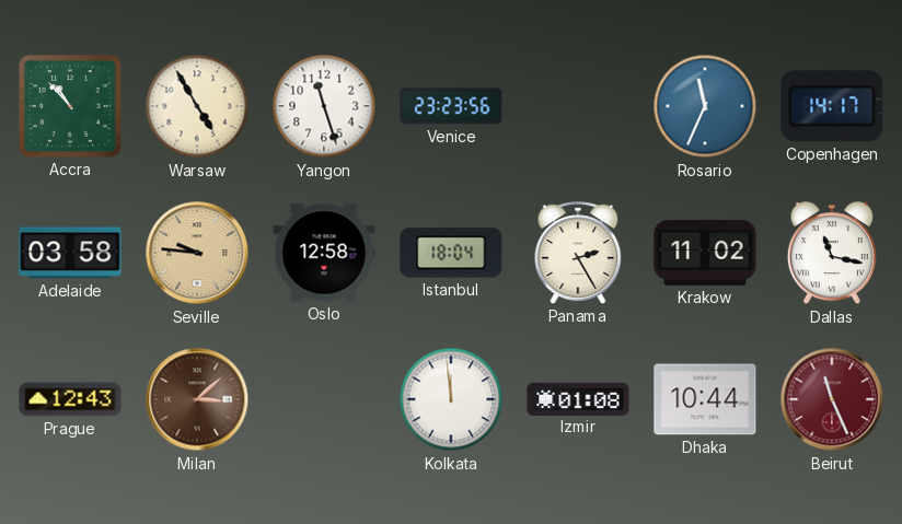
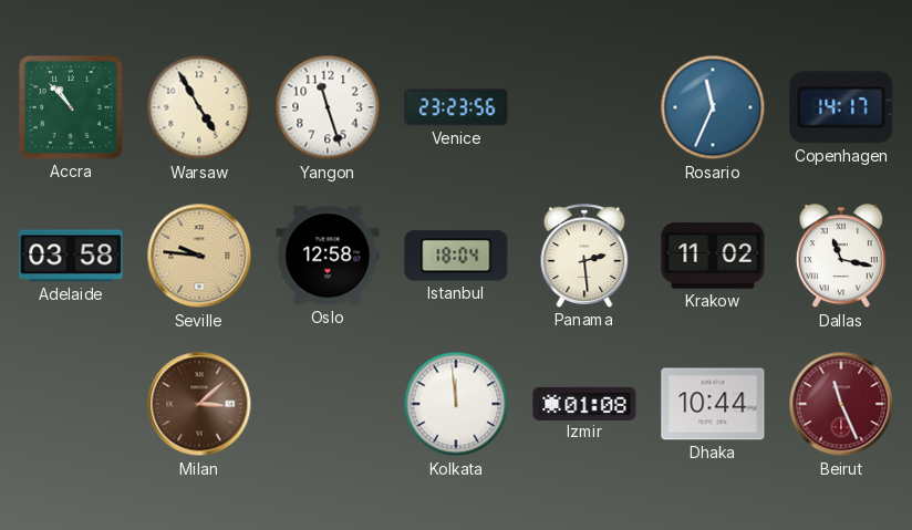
Panama: 2:25 -> 2:29
Prague: 12:43 -> none
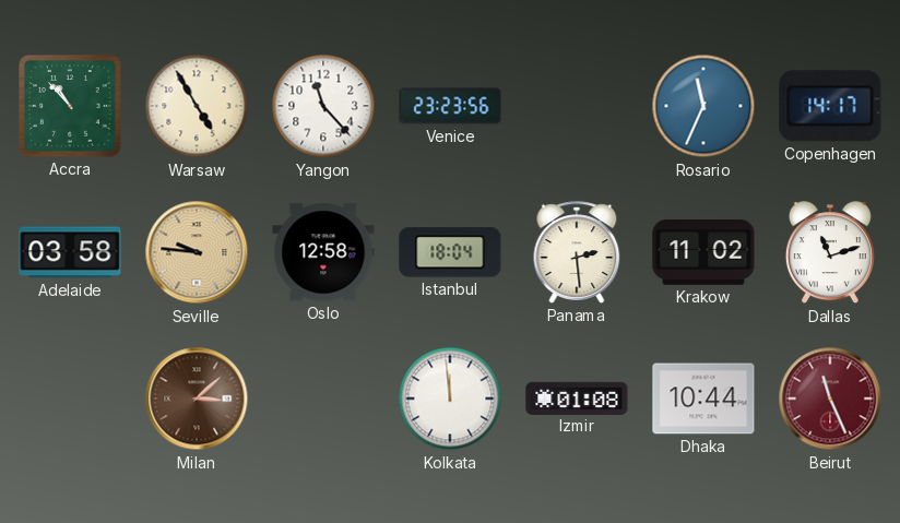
Yangon: 11:27 -> 11:23
Dallas: 11:17 -> 11:12
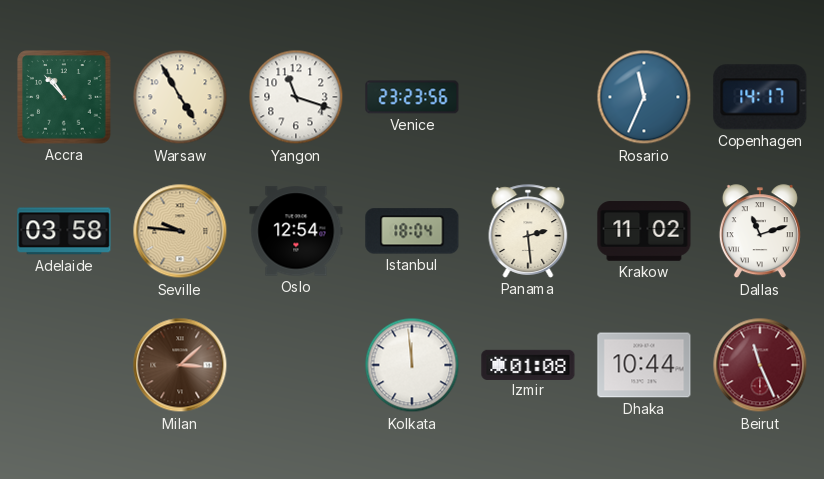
Yangon: 11:23 -> 11:18
Oslo: 12:58 -> 12:54
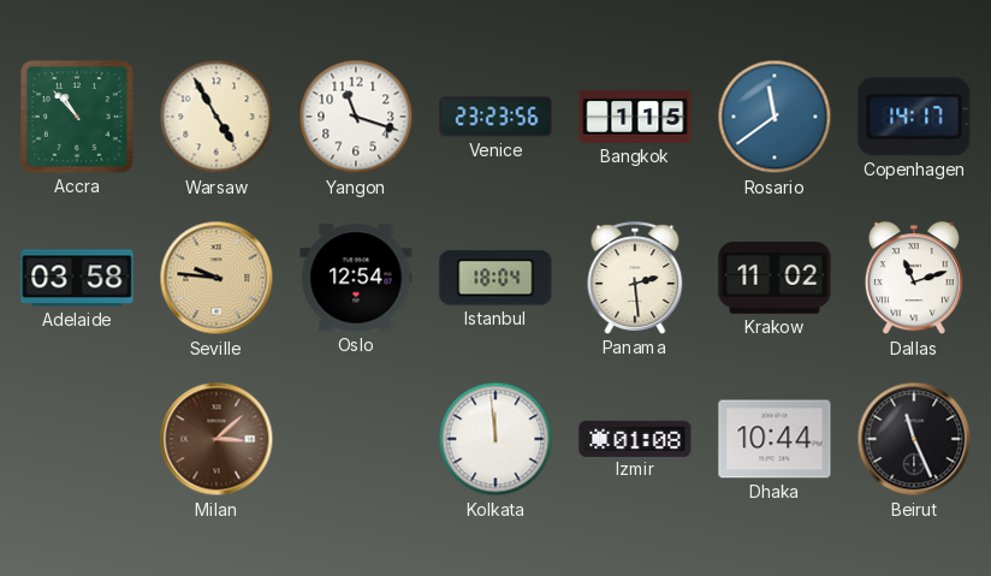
Bangkok: none -> 1:15
Rosario: 11:34 -> 11:39
Beirut dial: burgundy -> black
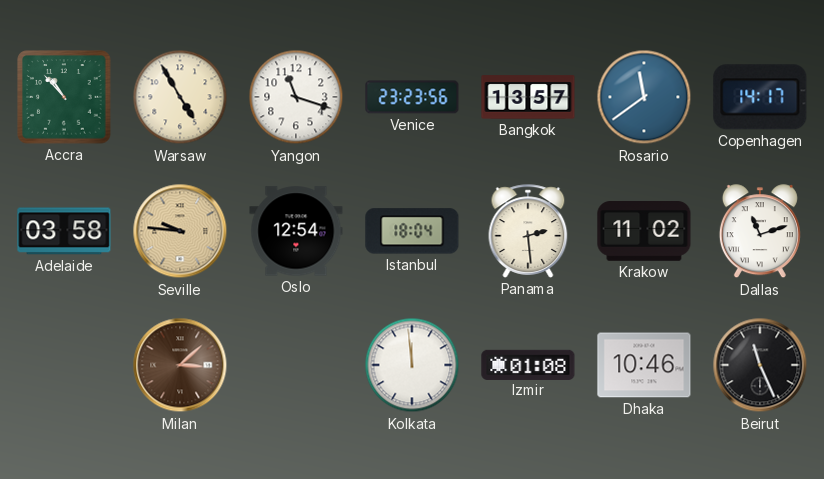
Bangkok: 1:15 -> 13:57
Dhaka: 10:44 -> 10:46
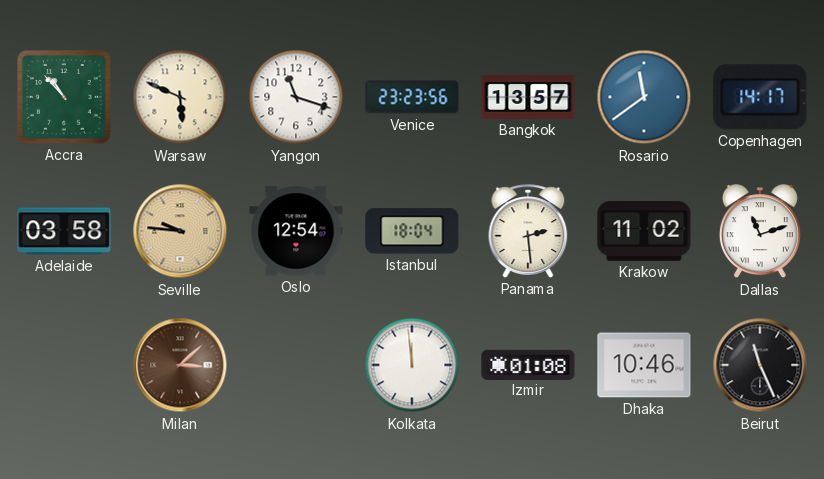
Warsaw: 4:55 -> 5:49
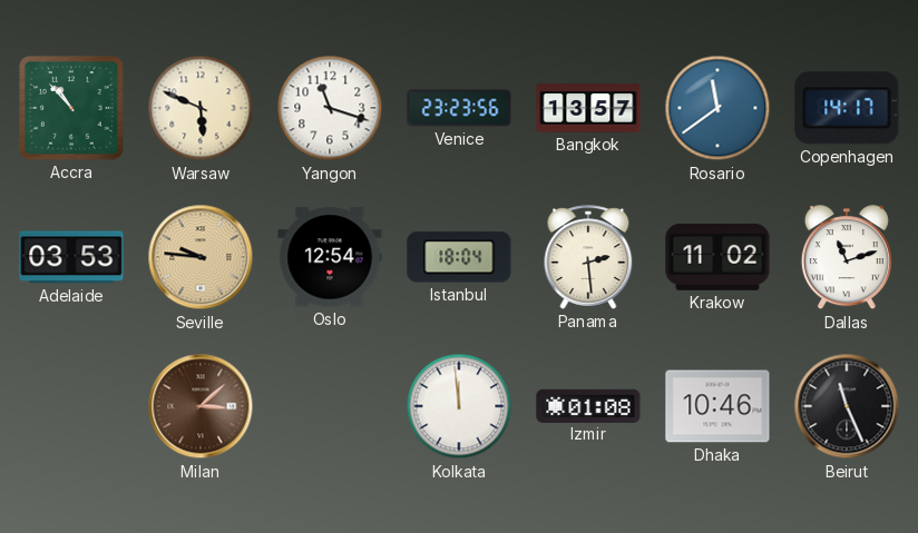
Adelaide: 03:58 -> 03:53
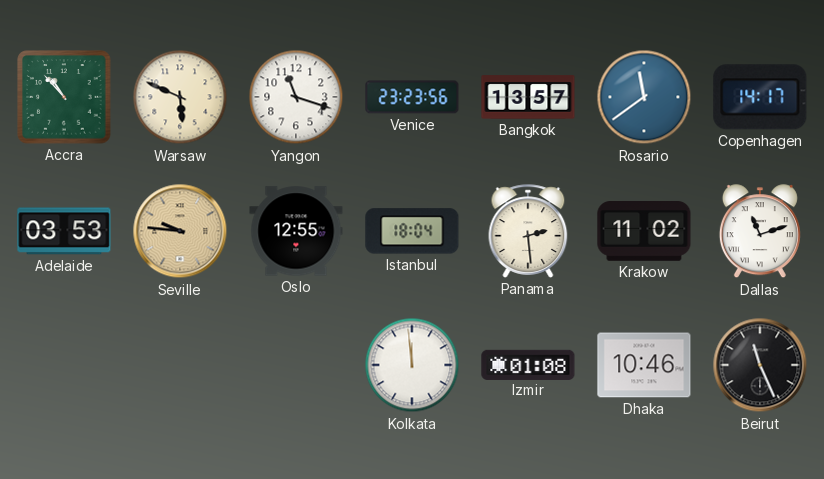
Oslo: 12:54 -> 12:55
Milan: 3:08 -> none
